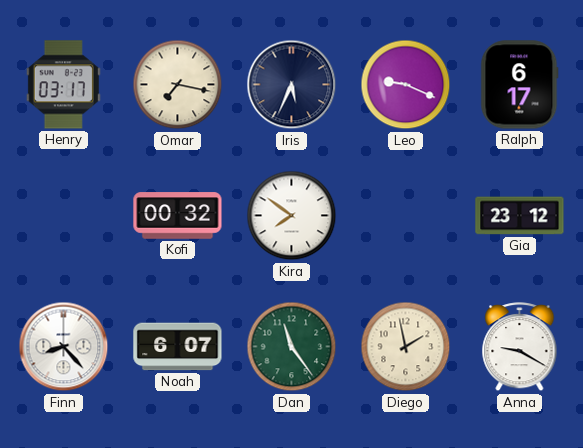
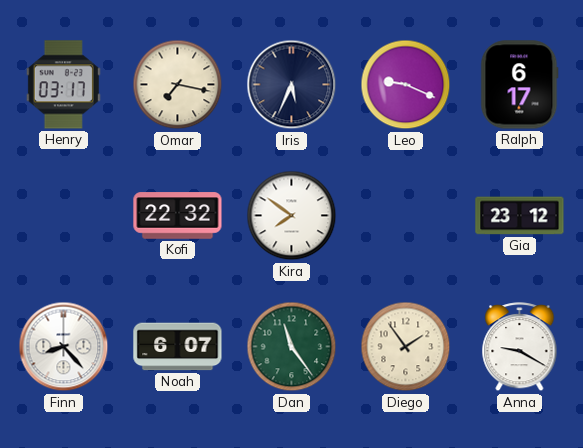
Kofi: 00:32 -> 22:32
Diego: 1:58 -> 1:54
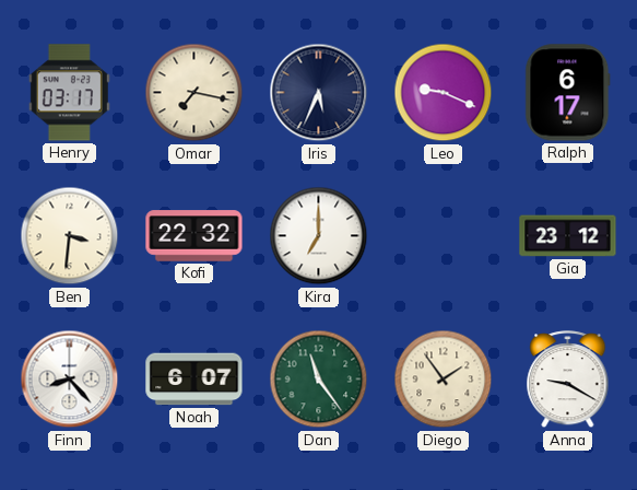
Ben: none -> 3:31
Kira: 7:51 -> 7:00
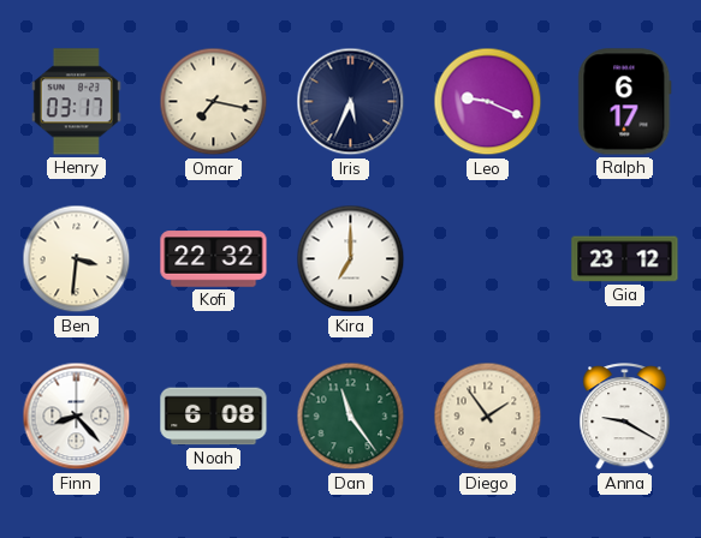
Noah: 6:07 -> 6:08
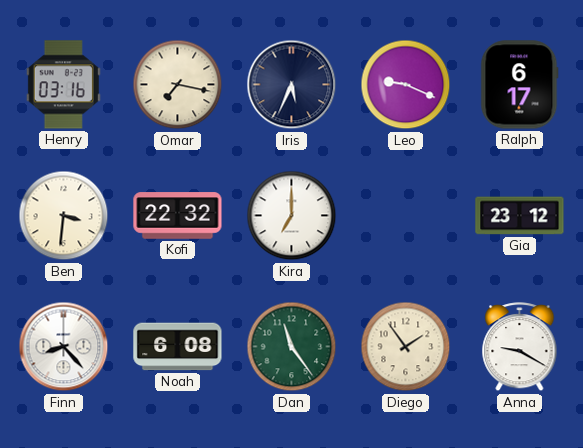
Henry: 03:17 -> 03:16
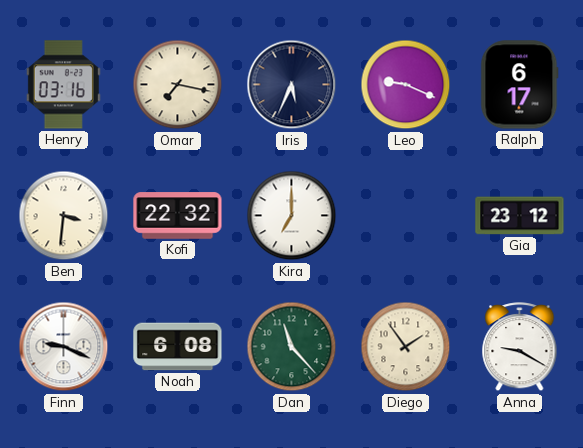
Finn: 8:23 -> 9:19
Dan: 11:24 -> 11:23
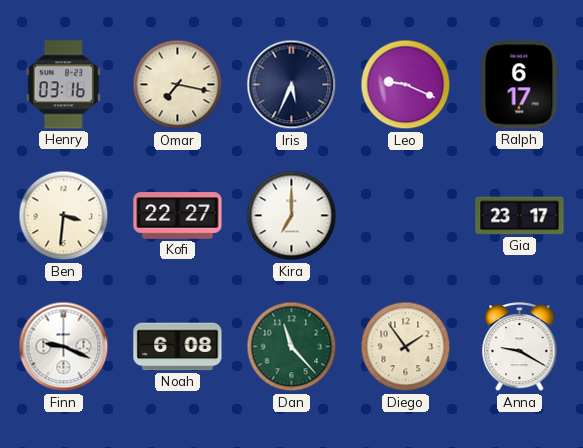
Kofi: 22:32 -> 22:27
Gia: 23:12 -> 23:17
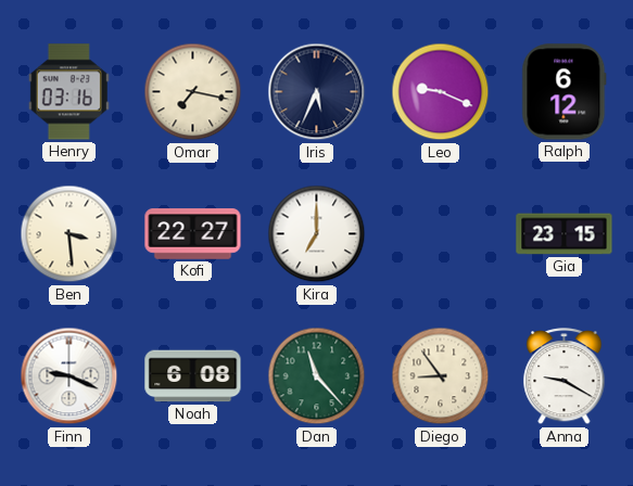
Ralph: 6:17 -> 6:12
Ben: 3:31 -> 3:29
Gia: 23:17 -> 23:15
Diego: 1:54 -> 8:54
